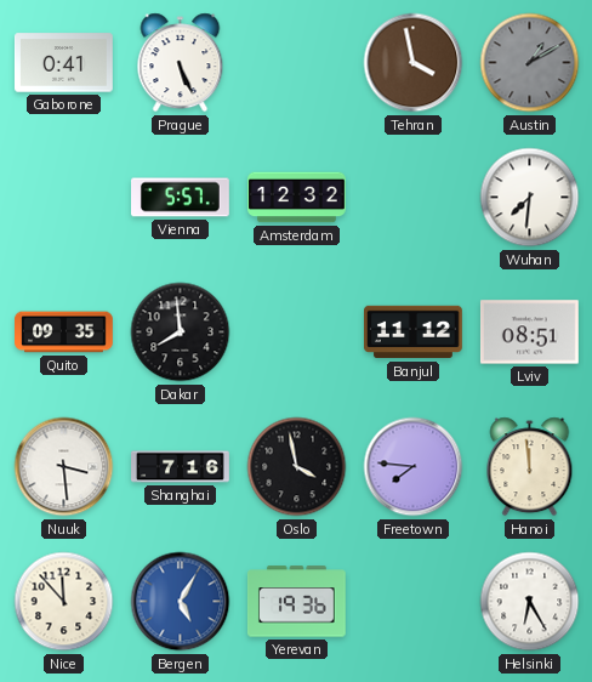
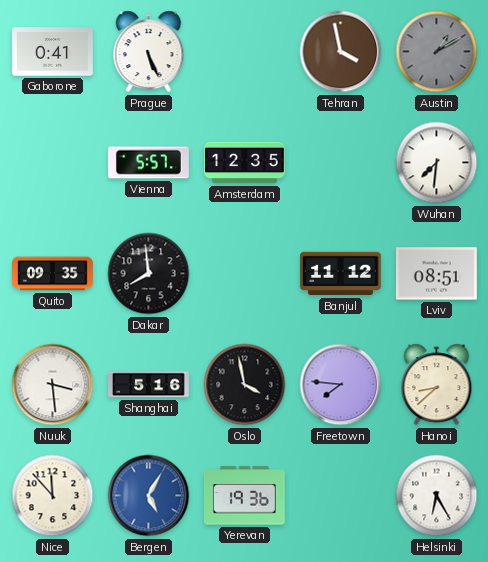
Amsterdam: 12:32 -> 12:35
Shanghai: 7:16 -> 5:16
Hanoi: 11:59 -> 8:38
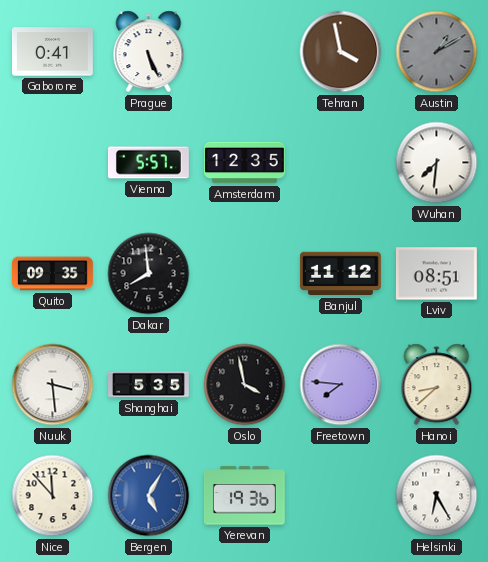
Shanghai: 5:16 -> 5:35
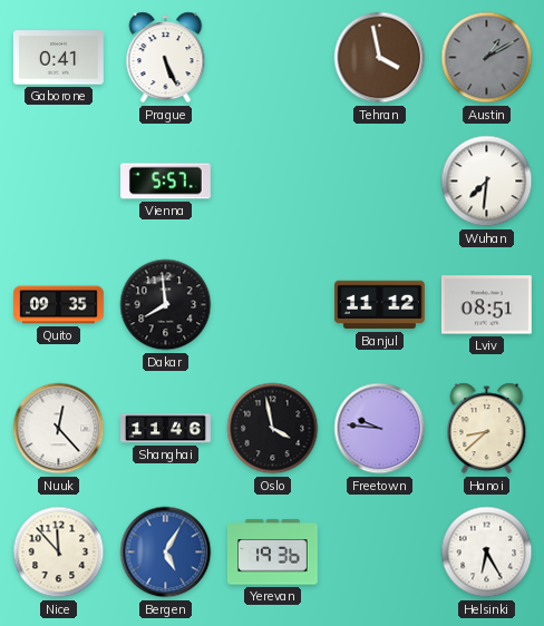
Amsterdam: 12:35 -> none
Nuuk: 3:29 -> 12:23
Shanghai: 5:35 -> 11:46
Freetown: 7:46 -> 9:46
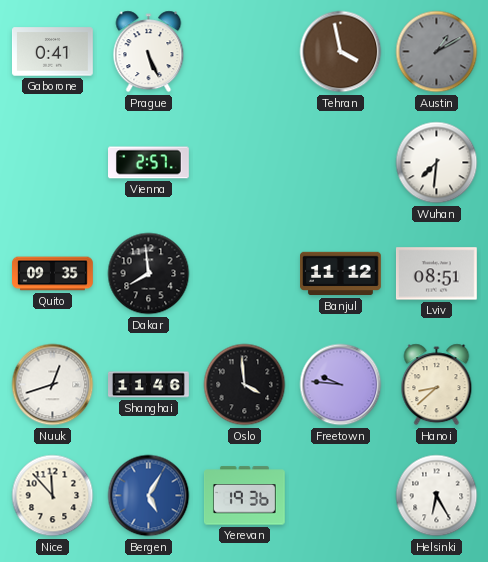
Vienna: 5:57 -> 2:57
Nuuk: 12:23 -> 12:42
Oslo: 3:58 -> 3:59
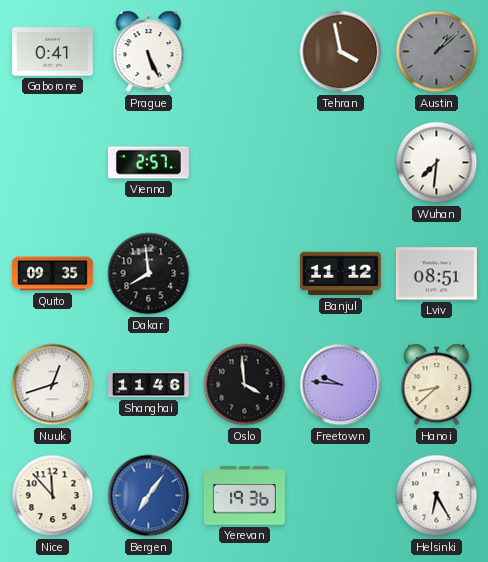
Austin: 1:10 -> 1:08
Bergen: 5:05 -> 7:06
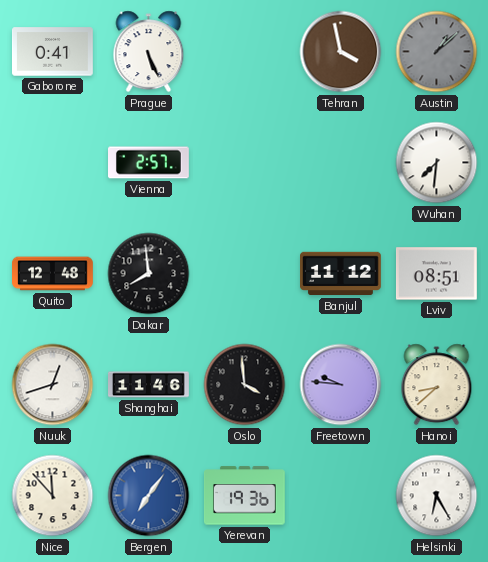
Quito: 09:35 -> 12:48
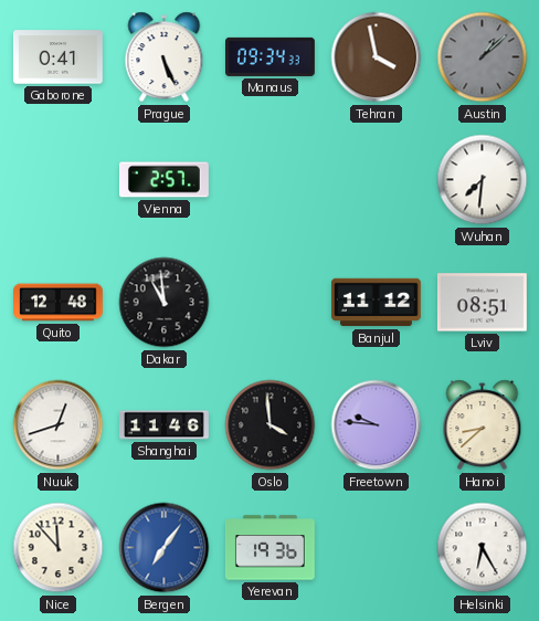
Manaus: none -> 09:34
Dakar: 7:59 -> 10:59
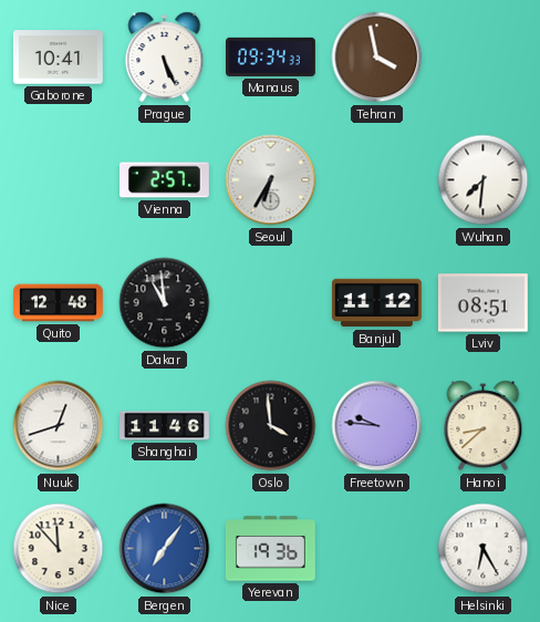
Gaborone: 0:41 -> 10:41
Austin: 1:08 -> none
Seoul: none -> 6:35
